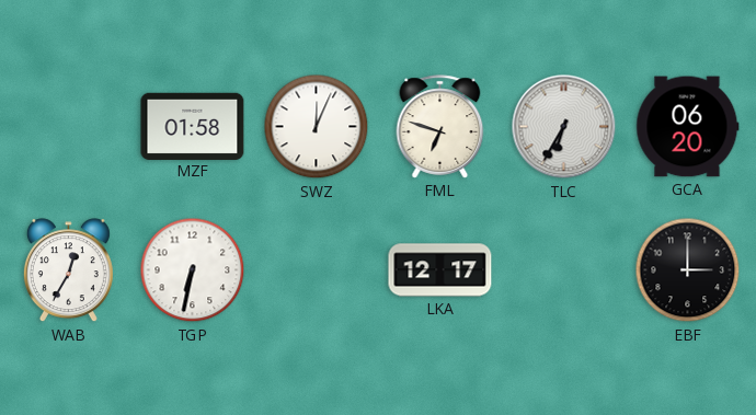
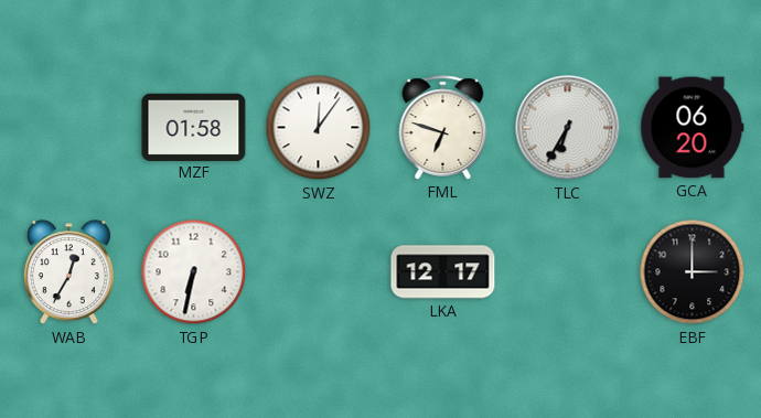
SWZ: 12:04 -> 12:06
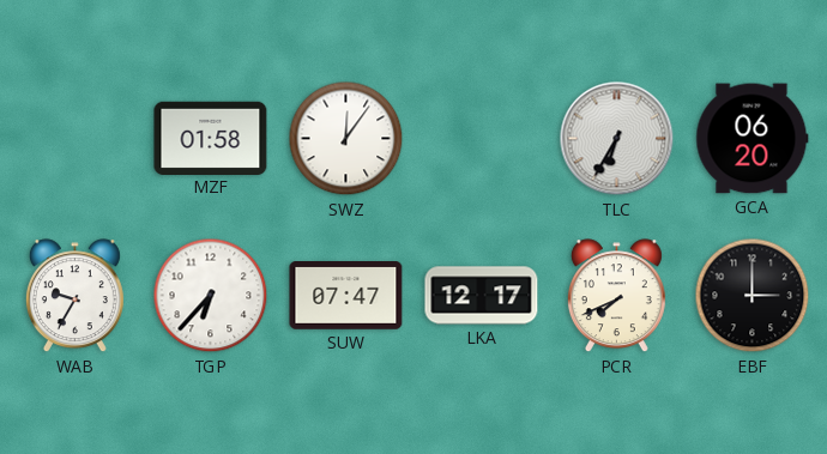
FML: 6:48 -> none
WAB: 12:35 -> 9:35
TGP: 6:32 -> 6:37
SUW: none -> 07:47
PCR: none -> 7:41
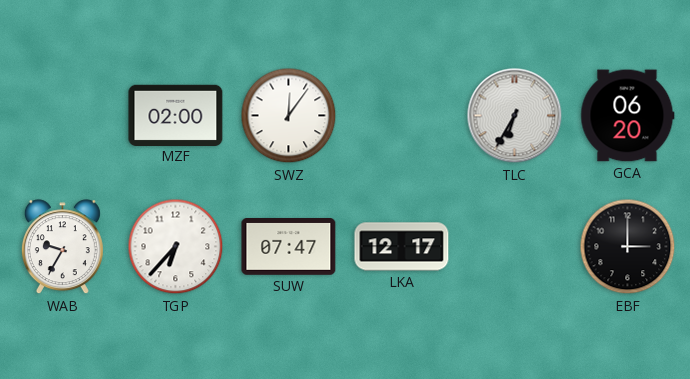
MZF: 01:58 -> 02:00
PCR: 7:41 -> none
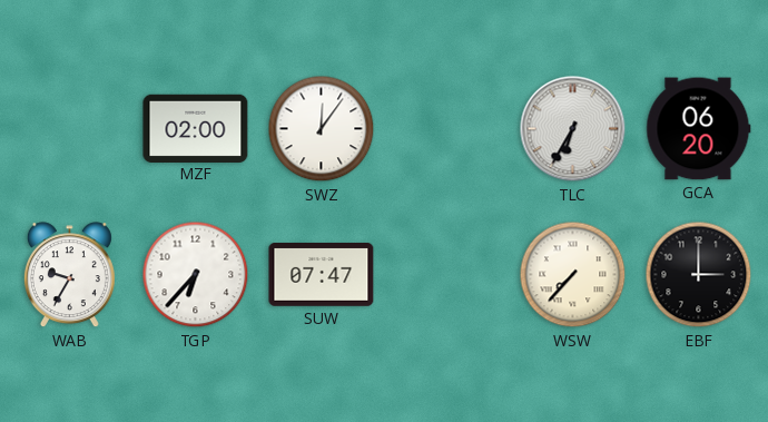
LKA: 12:17 -> none
WSW: none -> 7:37
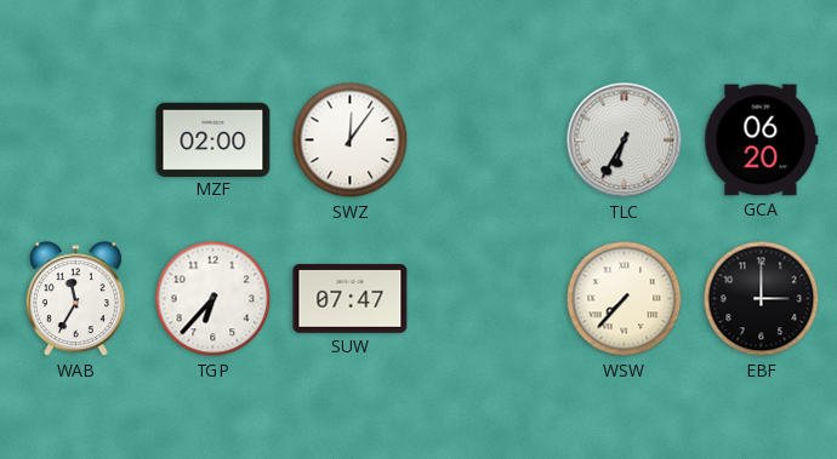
WAB: 9:35 -> 11:35
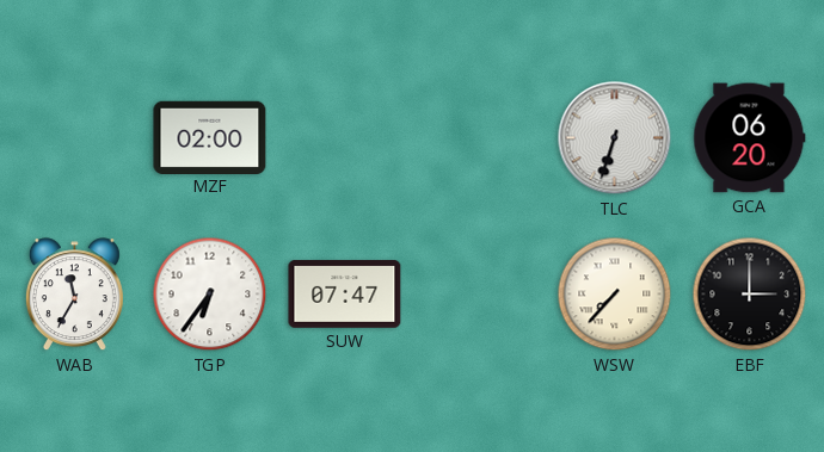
SWZ: 12:06 -> none
TLC: 6:35 -> 6:33
TGP: 6:37 -> 6:36
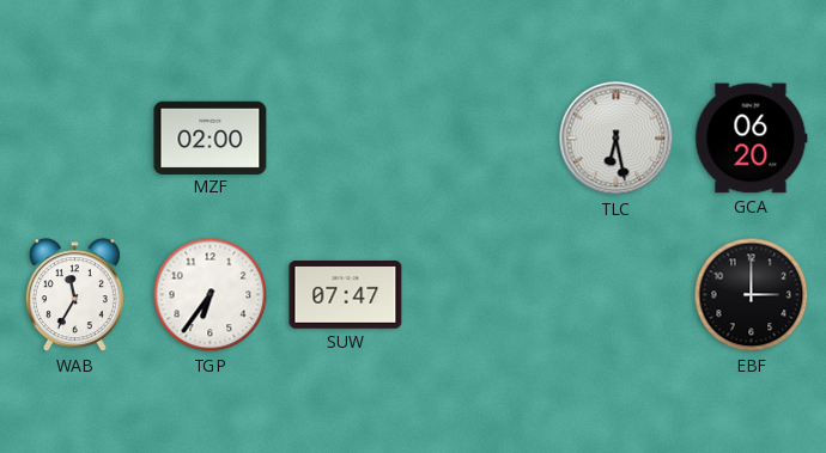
TLC: 6:33 -> 6:28
WSW: 7:37 -> none
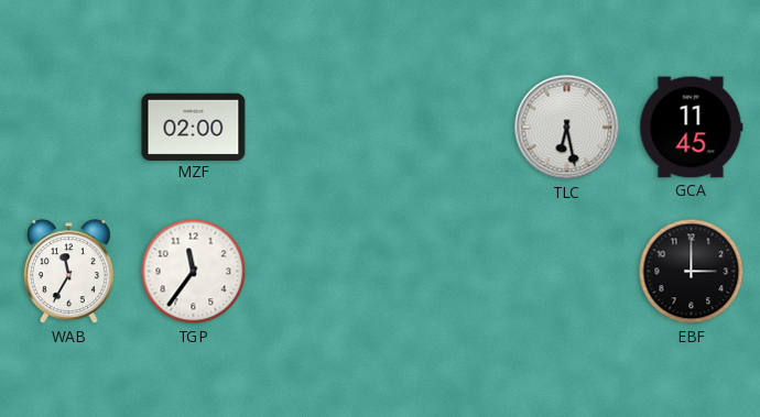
GCA: 06:20 -> 11:45
TGP: 6:36 -> 11:36
SUW: 07:47 -> none
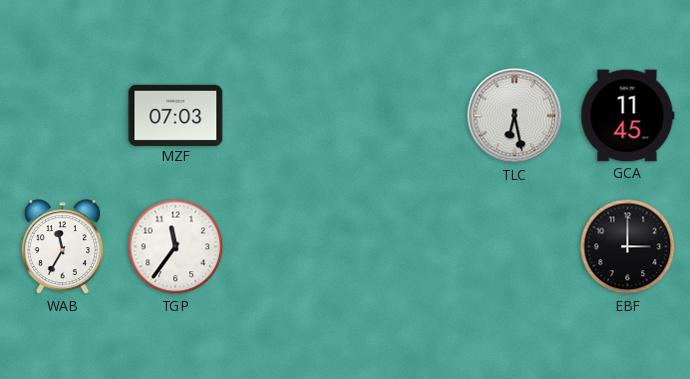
MZF: 02:00 -> 07:03
